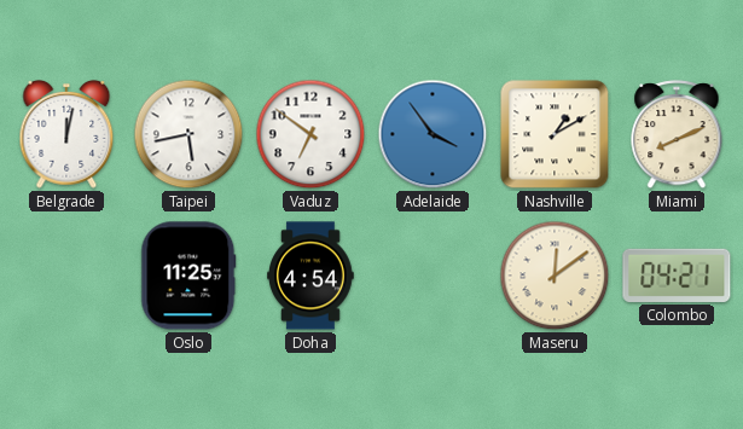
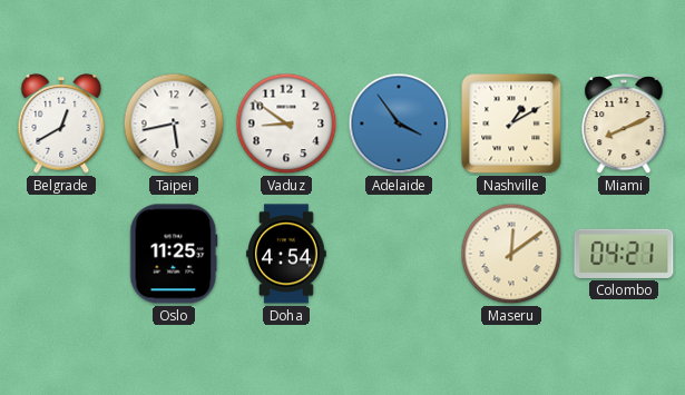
Belgrade: 12:02 -> 12:40
Vaduz: 6:51 -> 8:51
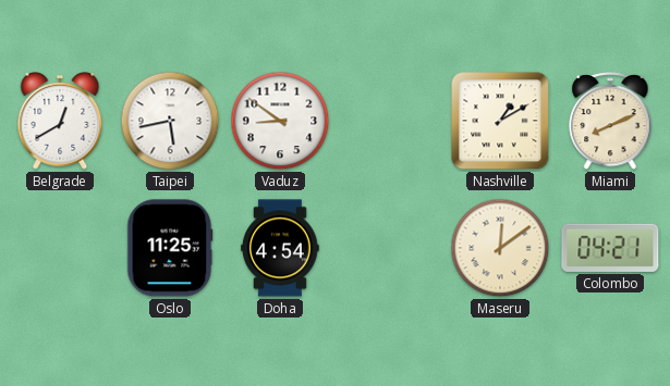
Adelaide: 3:54 -> none
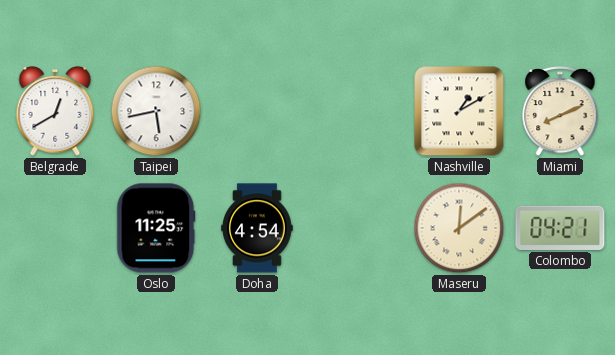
Vaduz: 8:51 -> none
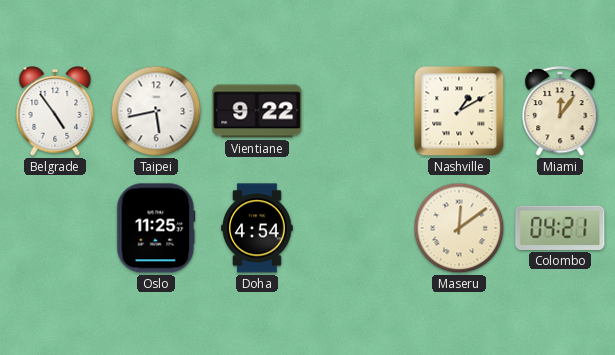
Belgrade: 12:40 -> 4:54
Vientiane: none -> 9:22
Miami: 8:11 -> 12:06
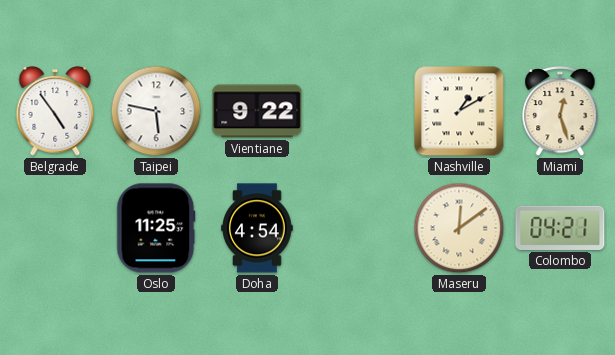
Taipei: 5:43 -> 5:47
Miami: 12:06 -> 12:27
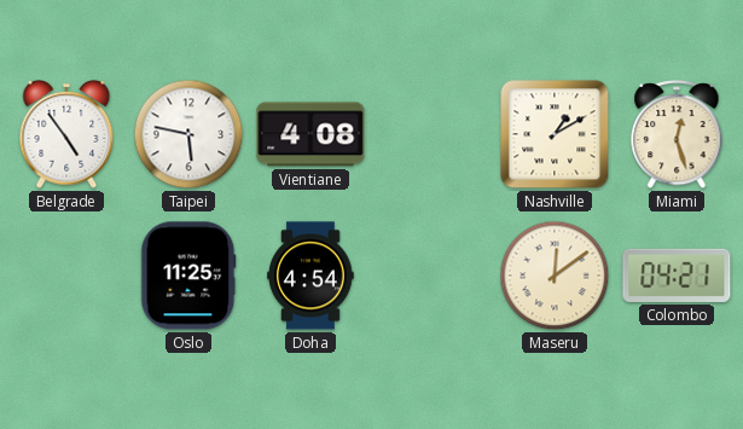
Vientiane: 9:22 -> 4:08
